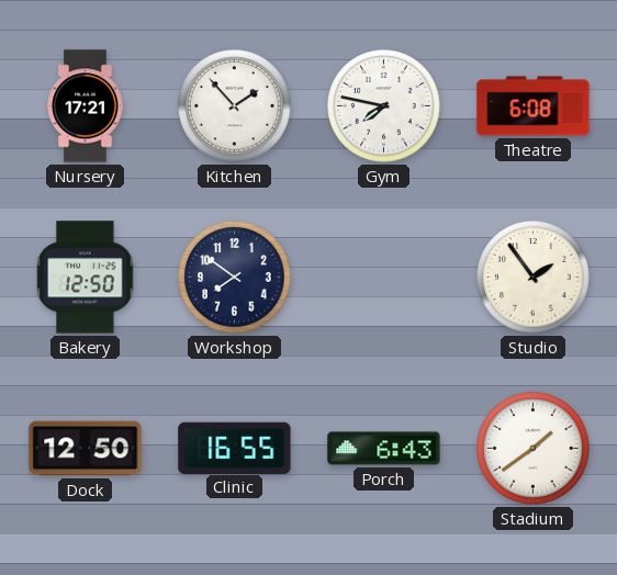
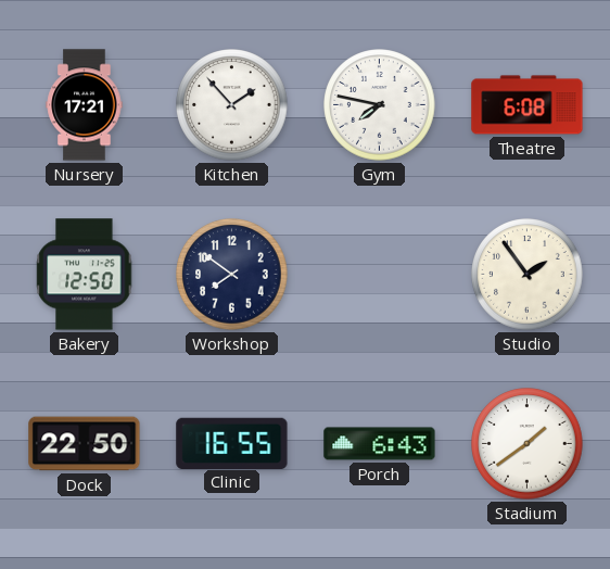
Dock: 12:50 -> 22:50
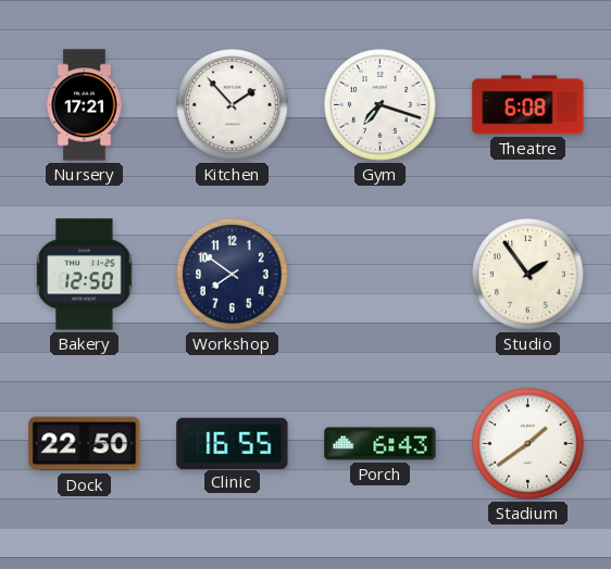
Gym: 7:47 -> 7:18
